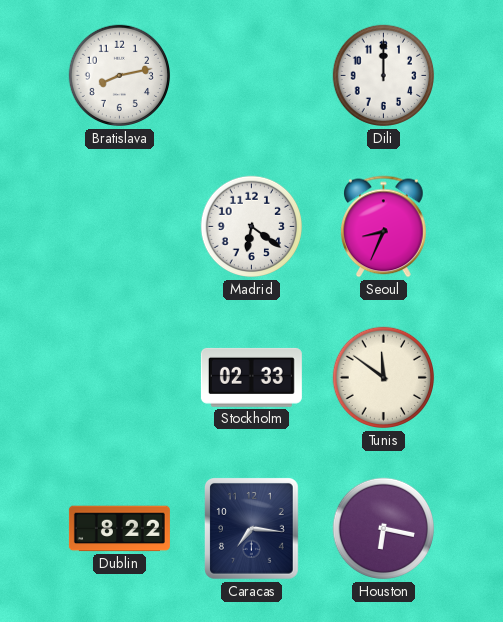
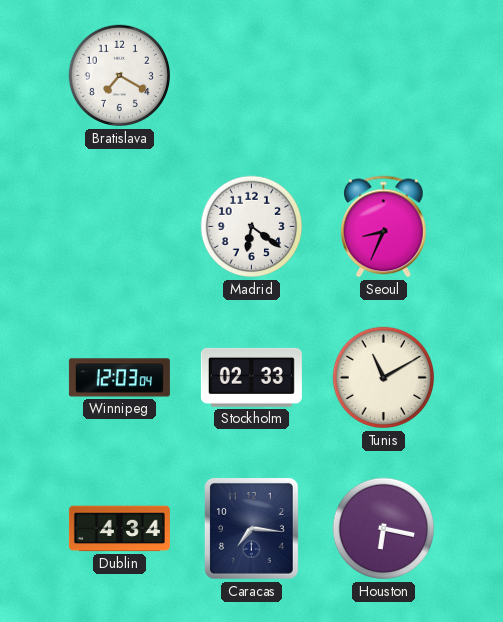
Bratislava: 8:13 -> 7:20
Dili: 12:00 -> none
Winnipeg: none -> 12:03
Tunis: 11:51 -> 11:10
Dublin: 8:22 -> 4:34
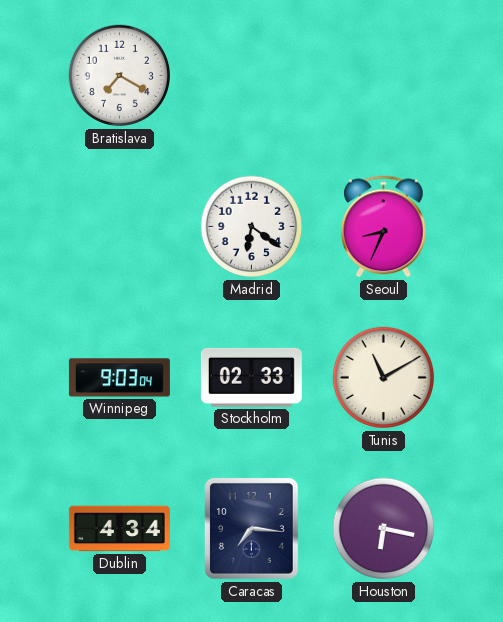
Winnipeg: 12:03 -> 9:03
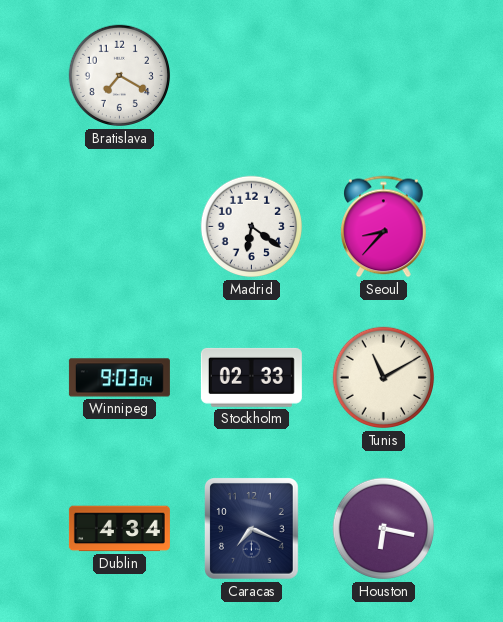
Seoul: 8:34 -> 8:37
Caracas: 7:16 -> 7:19
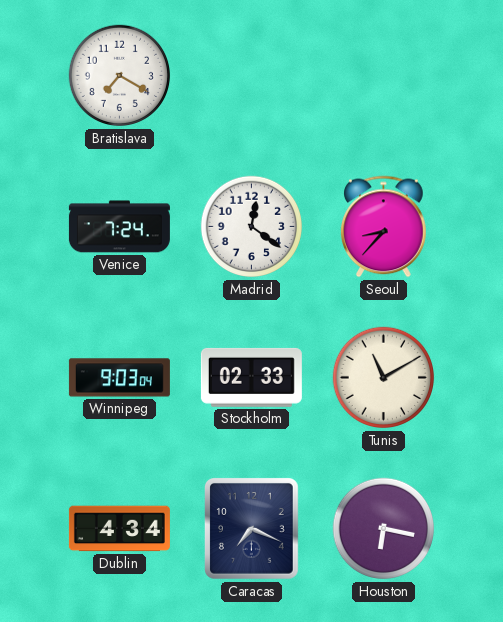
Venice: none -> 7:24
Madrid: 6:21 -> 12:21
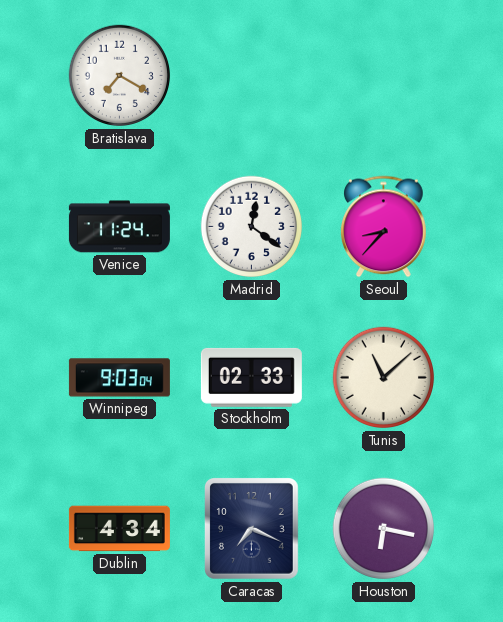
Venice: 7:24 -> 11:24
Tunis: 11:10 -> 11:08
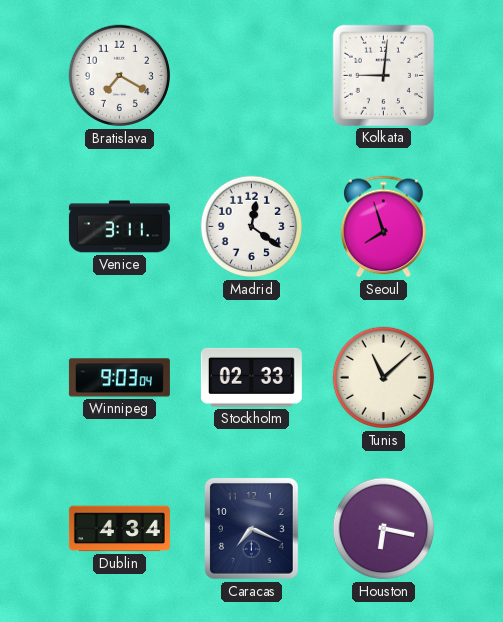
Kolkata: none -> 9:01
Venice: 11:24 -> 3:11
Seoul: 8:37 -> 7:57
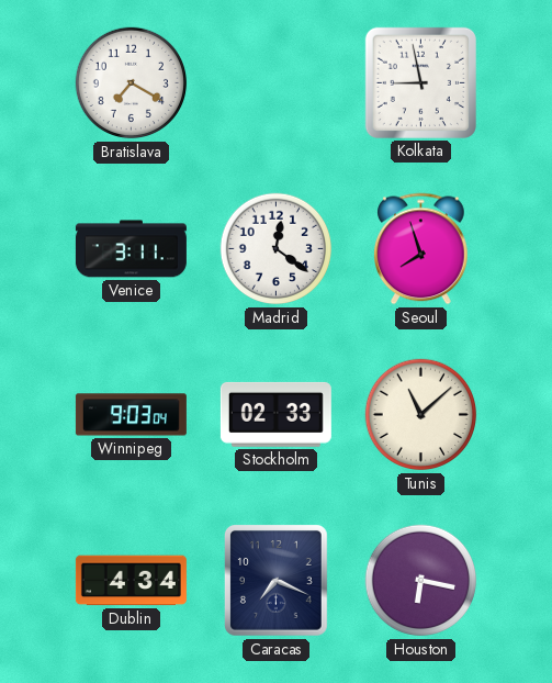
Kolkata: 9:01 -> 8:58
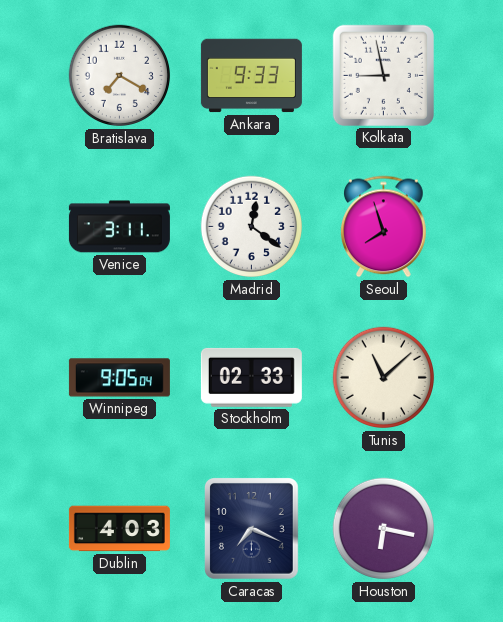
Ankara: none -> 9:33
Winnipeg: 9:03 -> 9:05
Dublin: 4:34 -> 4:03
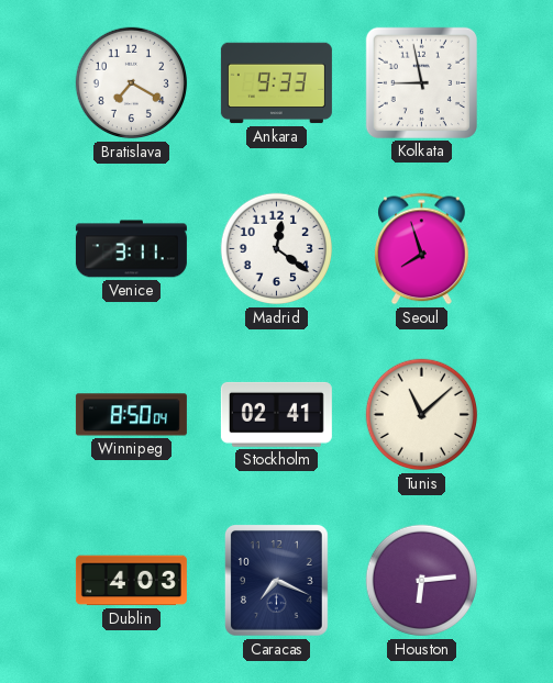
Winnipeg: 9:05 -> 8:50
Stockholm: 02:33 -> 02:41
Houston: 6:17 -> 6:14
